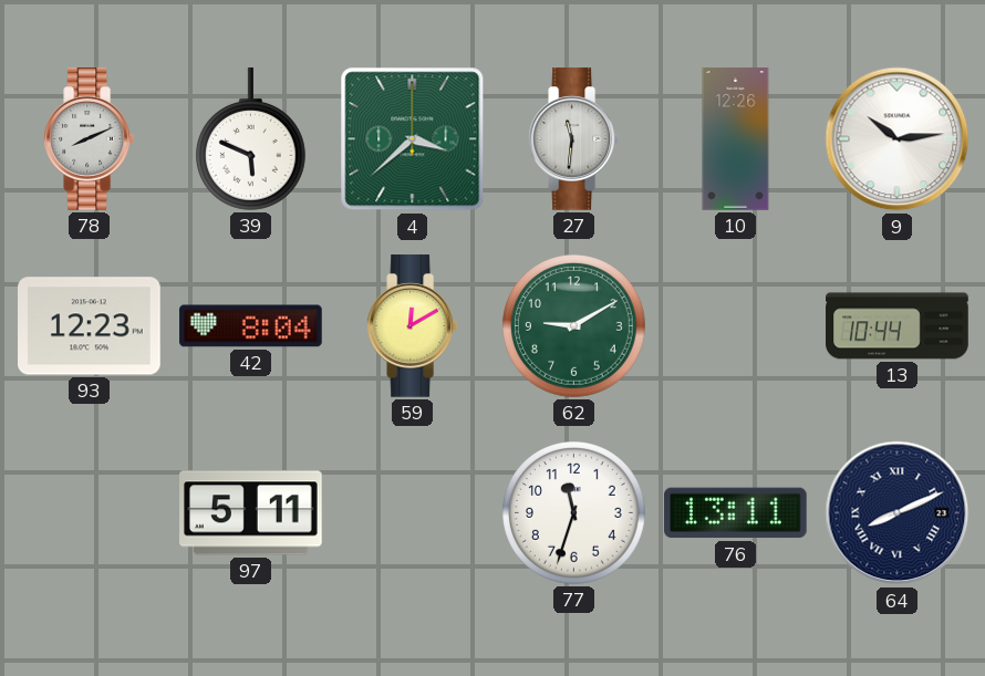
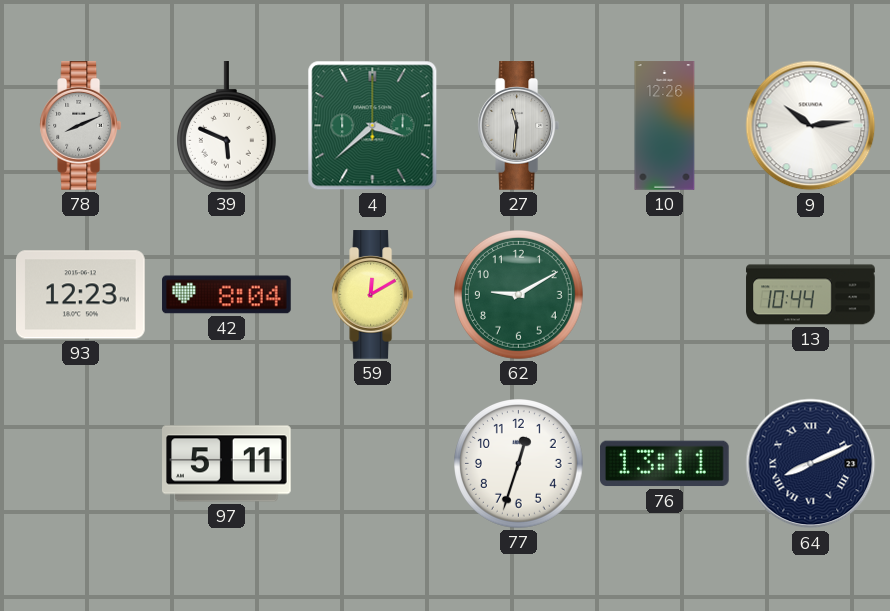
77: 11:33 -> 12:33
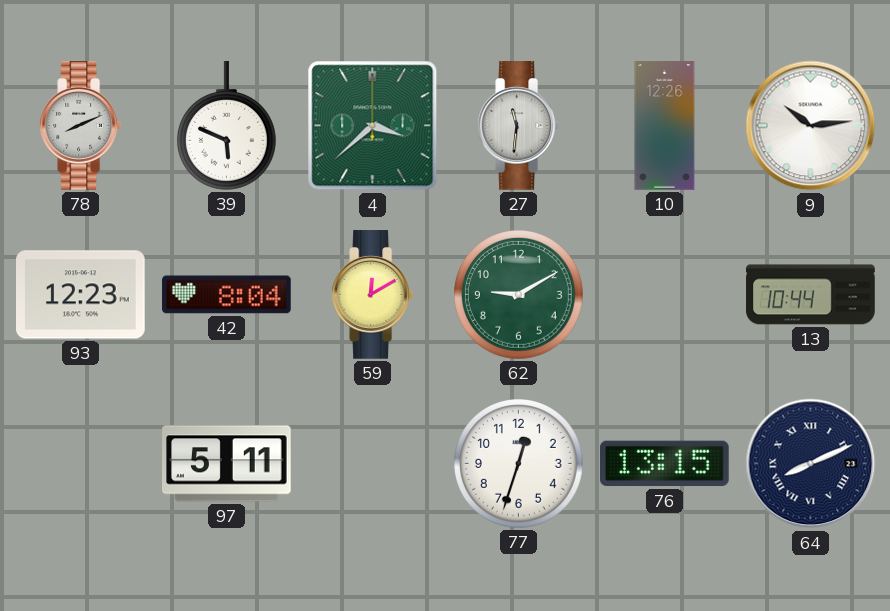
76: 13:11 -> 13:15
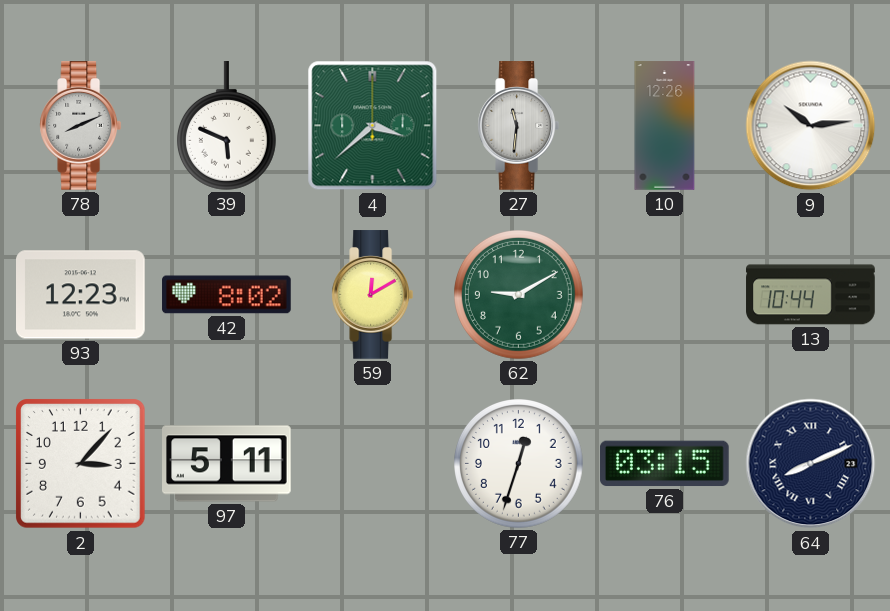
42: 8:04 -> 8:02
2: none -> 3:07
76: 13:15 -> 03:15
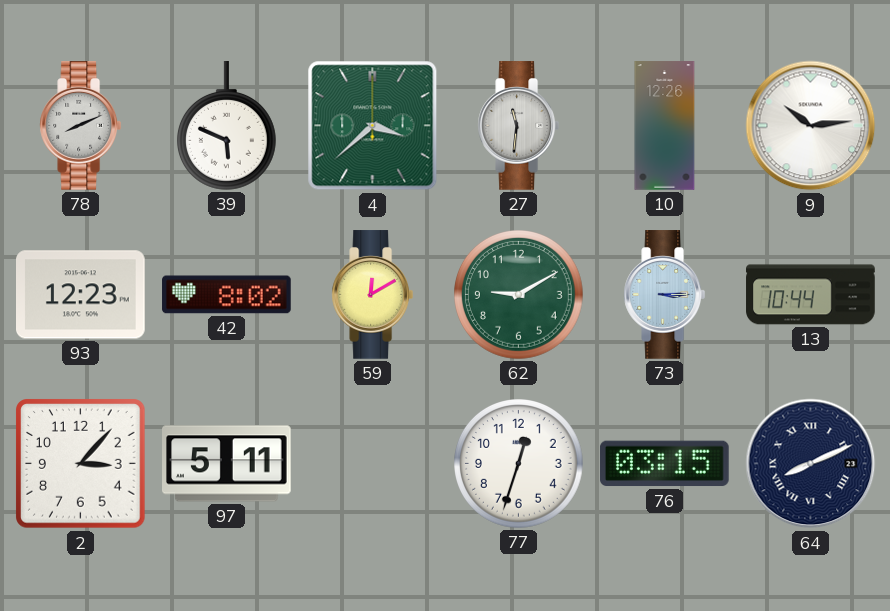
73: none -> 3:15
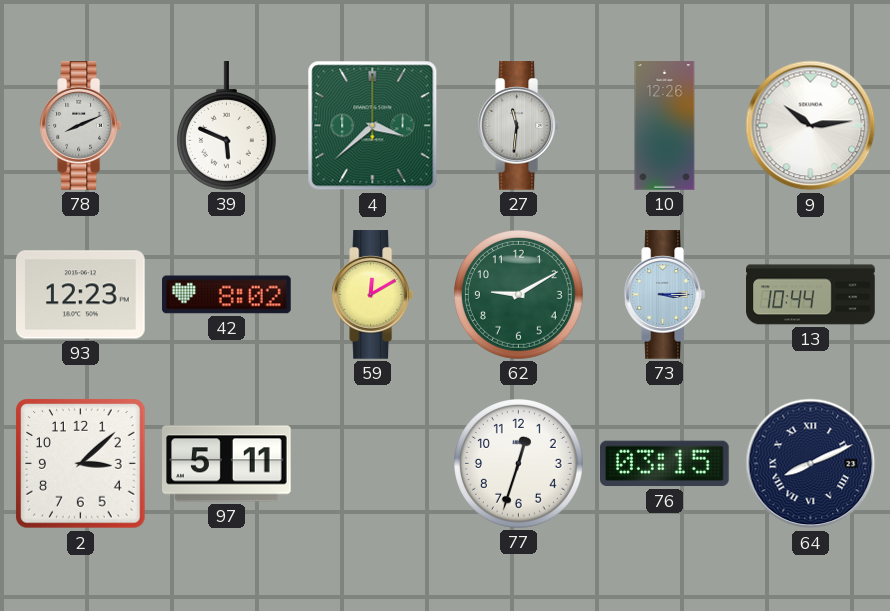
2: 3:07 -> 3:08
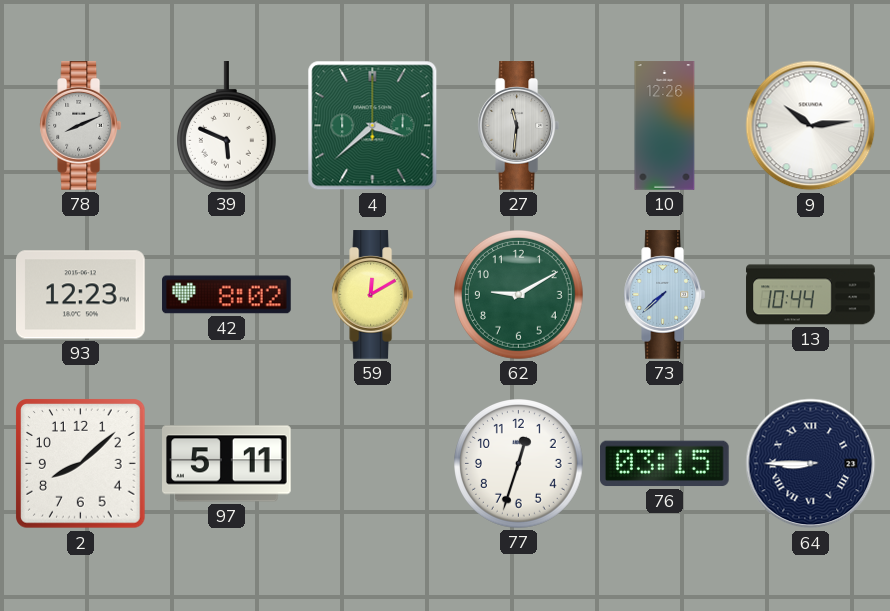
73: 3:15 -> 7:38
2: 3:08 -> 8:08
64: 8:11 -> 8:45
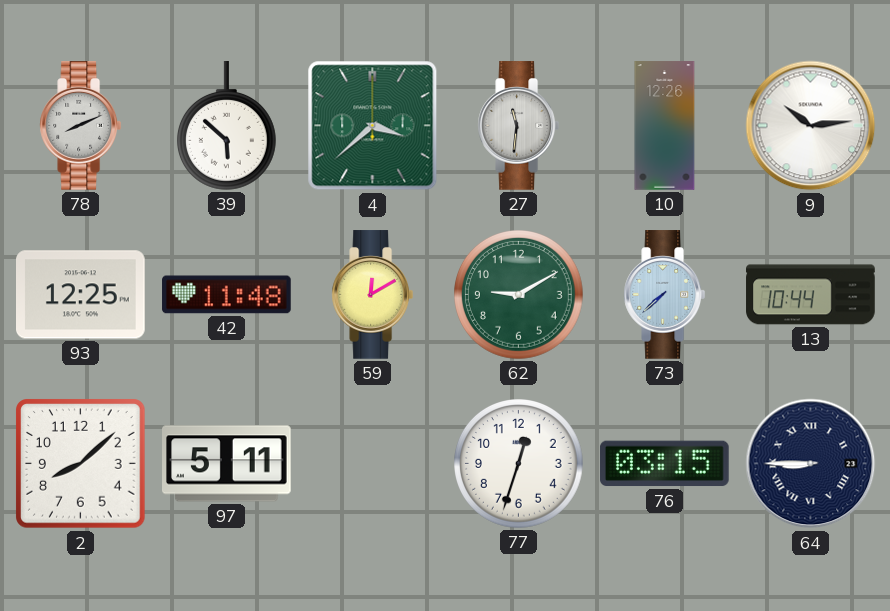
39: 5:49 -> 5:52
93: 12:23 -> 12:25
42: 8:02 -> 11:48
